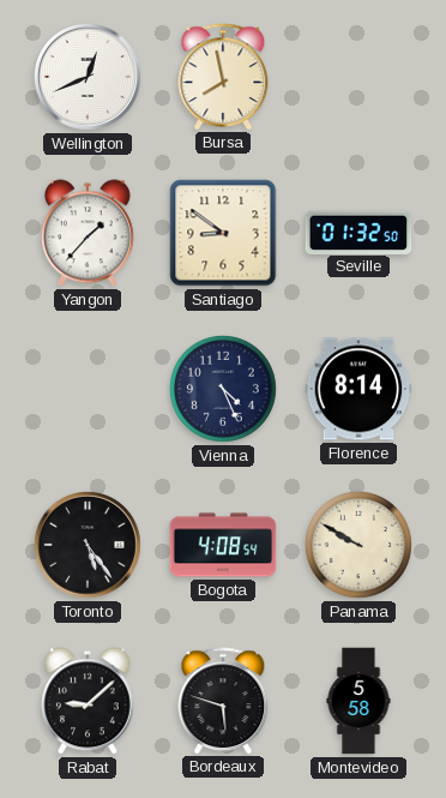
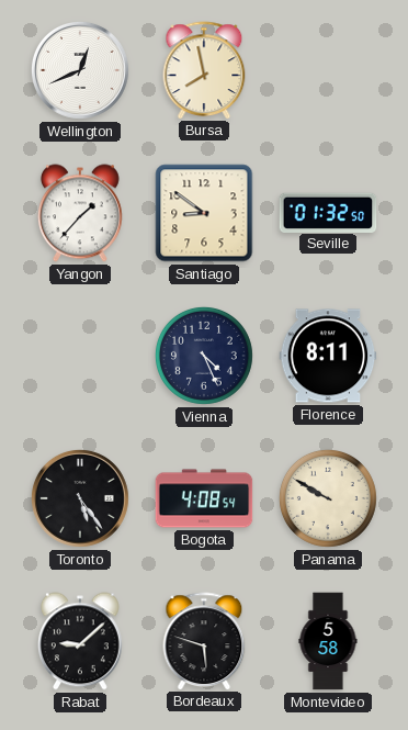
Florence: 8:14 -> 8:11
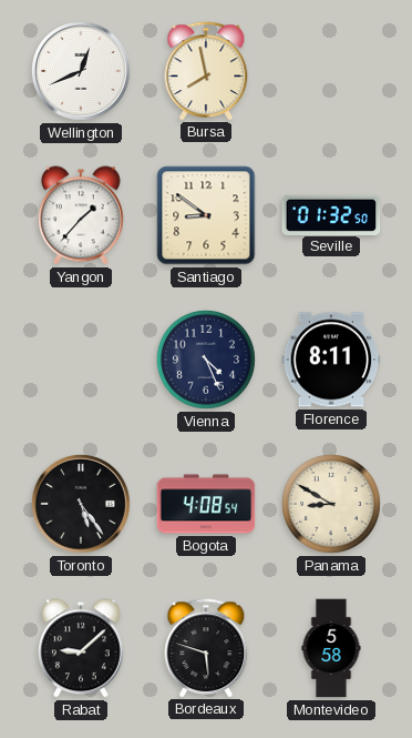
Panama: 9:50 -> 8:50
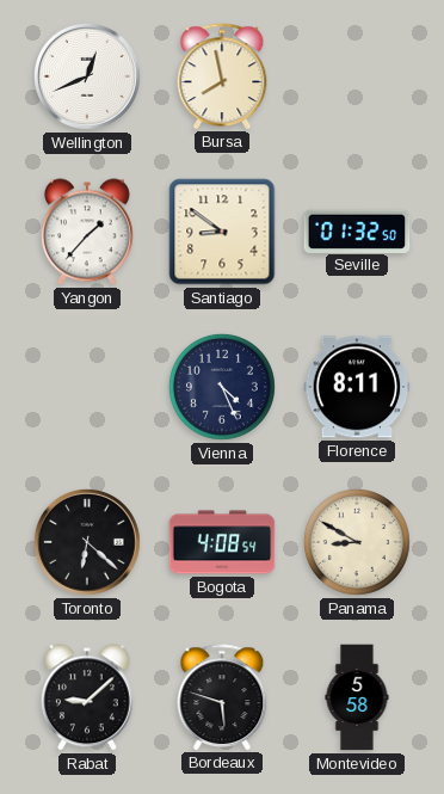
Toronto: 5:24 -> 6:22
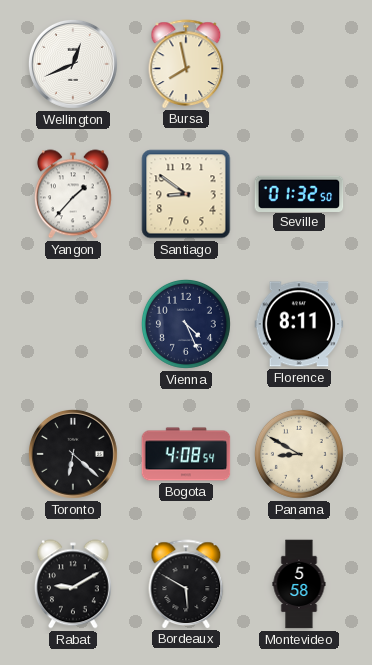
Rabat: 9:08 -> 9:10
Bordeaux: 5:48 -> 5:50
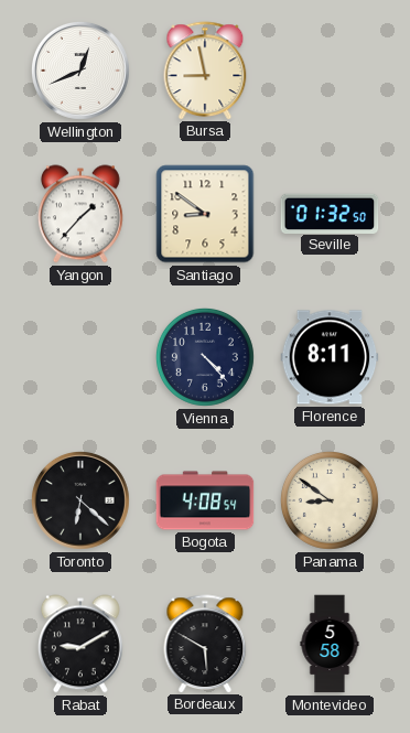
Bursa: 7:58 -> 8:58
Vienna: 4:26 -> 4:23
Panama: 8:50 -> 8:51
